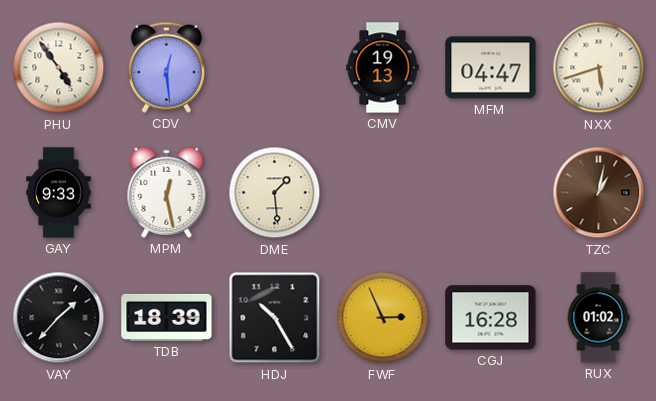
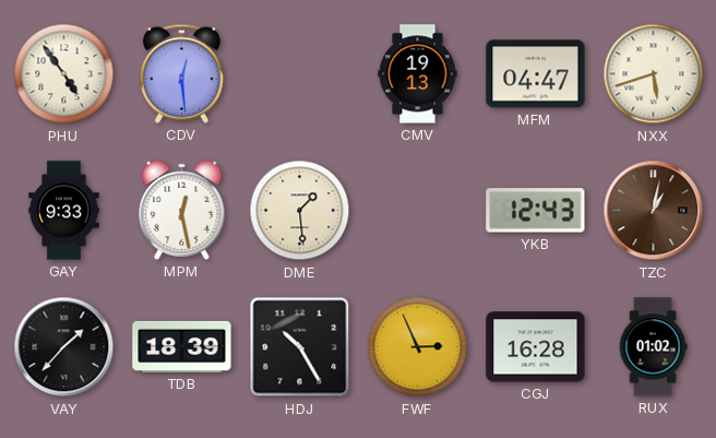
YKB: none -> 12:43
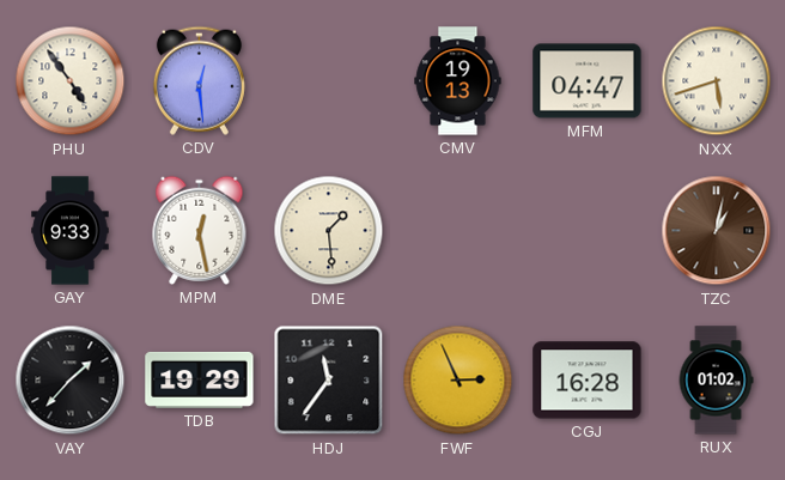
YKB: 12:43 -> none
TDB: 18:39 -> 19:29
HDJ: 10:25 -> 11:36
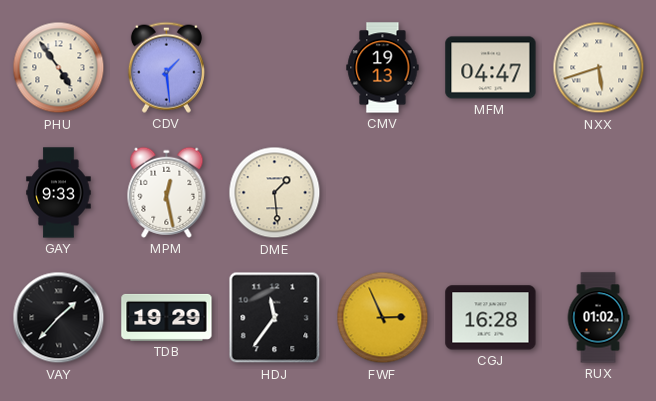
CDV: 12:29 -> 1:29
TZC: 1:02 -> none
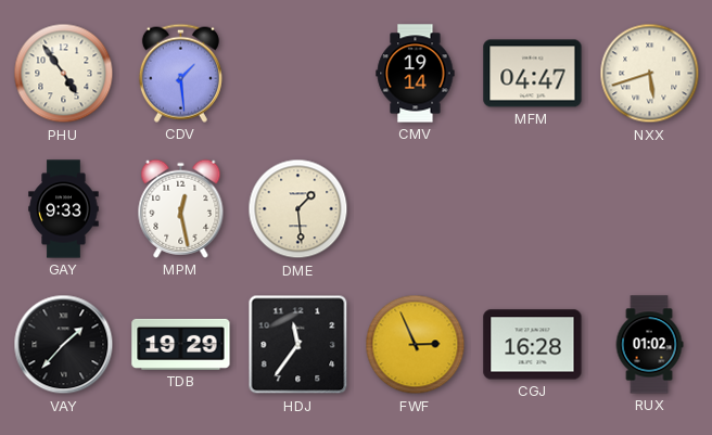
CMV: 19:13 -> 19:14
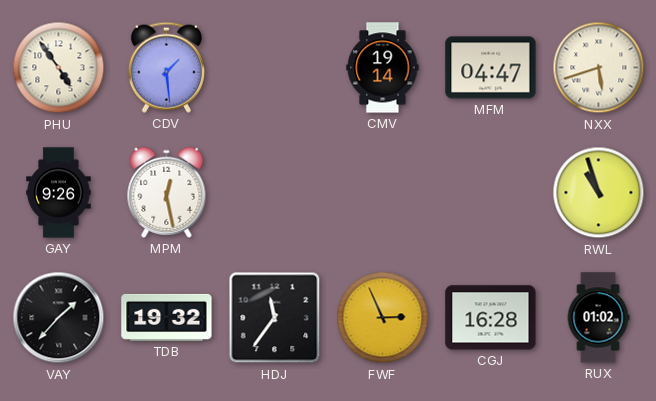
GAY: 9:33 -> 9:26
DME: 1:29 -> none
RWL: none -> 10:57
TDB: 19:29 -> 19:32
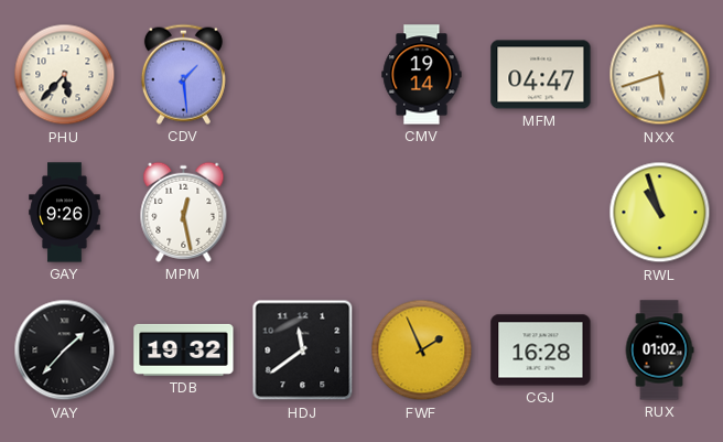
PHU: 4:54 -> 5:37
HDJ: 11:36 -> 11:39
FWF: 2:56 -> 1:56
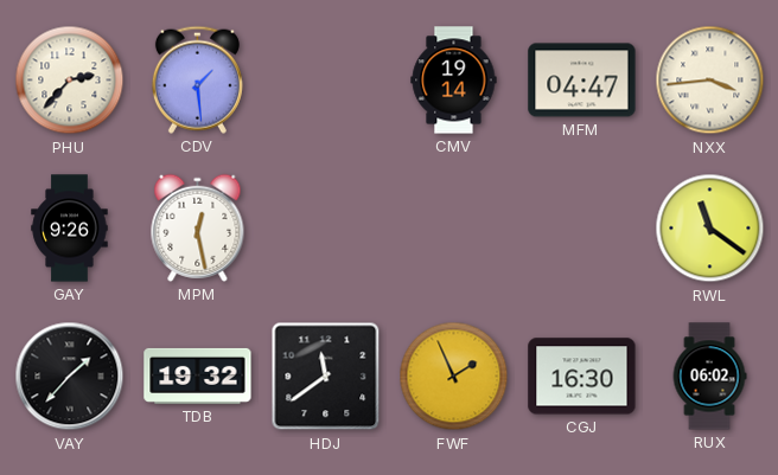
PHU: 5:37 -> 2:37
NXX: 5:42 -> 3:44
RWL: 10:57 -> 11:21
CGJ: 16:28 -> 16:30
RUX: 01:02 -> 06:02
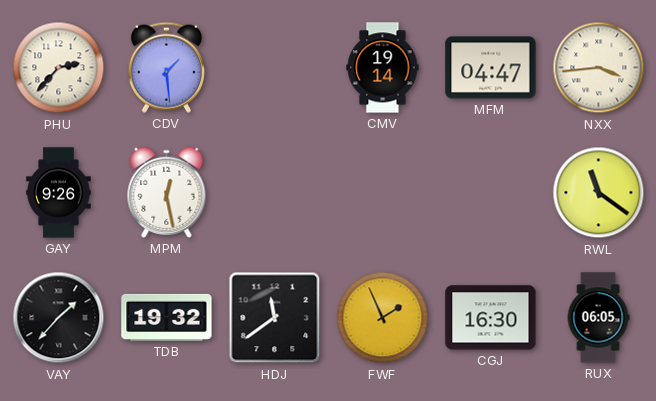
RUX: 06:02 -> 06:05
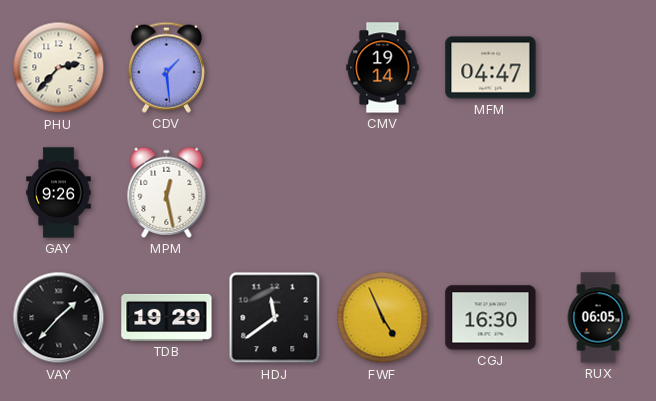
NXX: 3:44 -> none
RWL: 11:21 -> none
TDB: 19:32 -> 19:29
FWF: 1:56 -> 4:56
